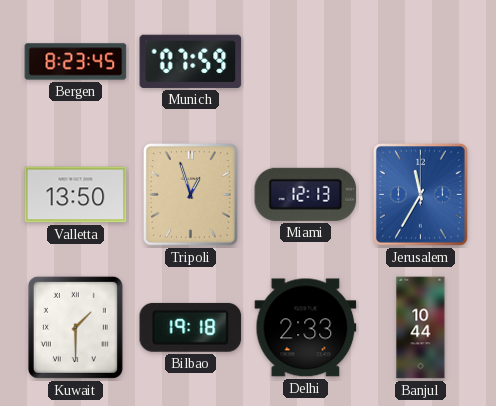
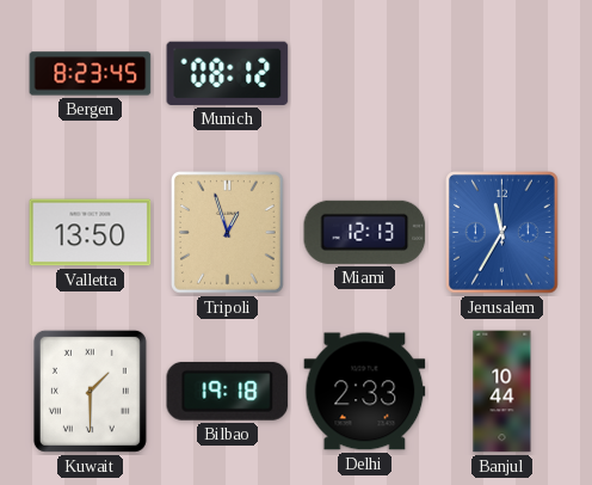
Munich: 07:59 -> 08:12
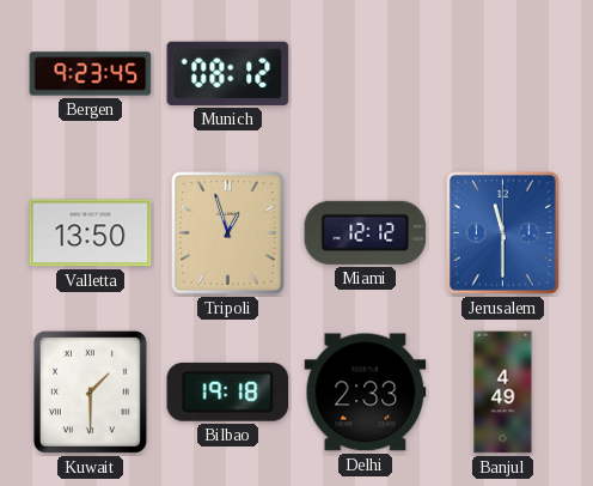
Bergen: 8:23 -> 9:23
Miami: 12:13 -> 12:12
Jerusalem: 11:35 -> 11:30
Banjul: 10:44 -> 4:49
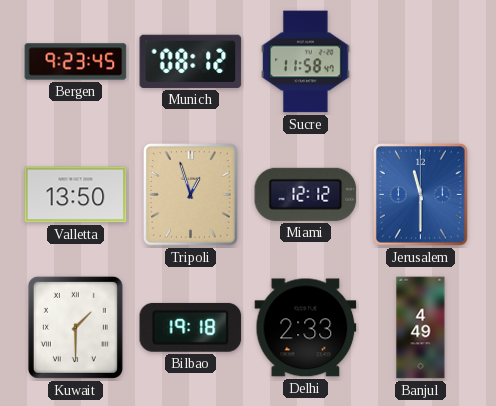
Sucre: none -> 11:58
